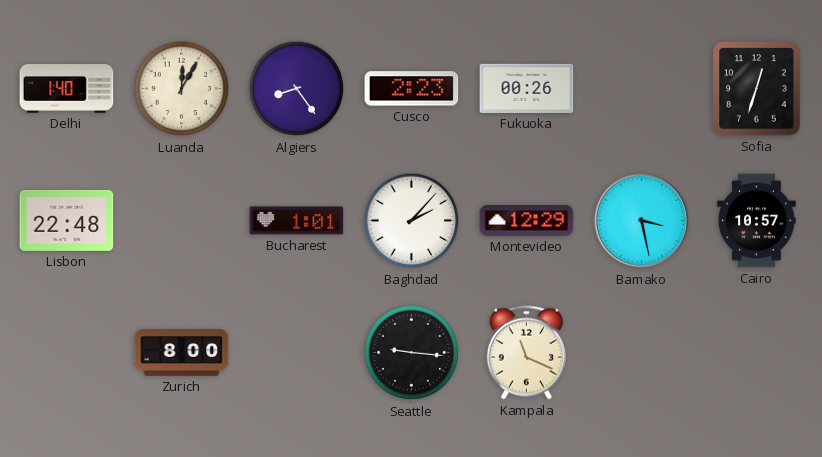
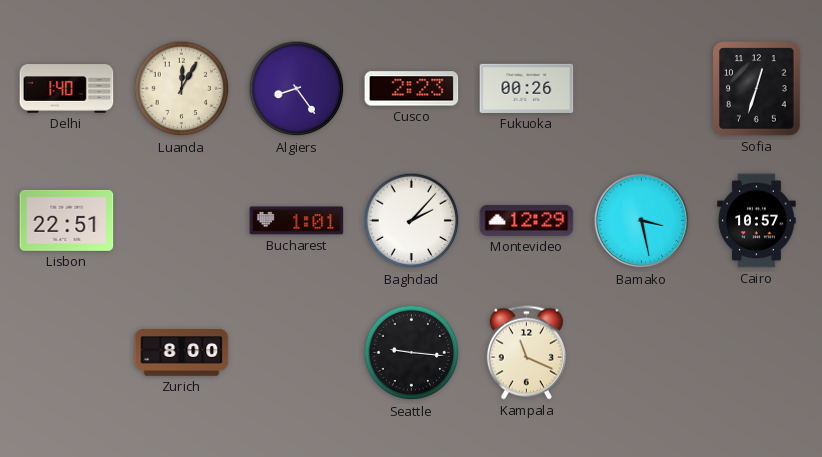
Lisbon: 22:48 -> 22:51
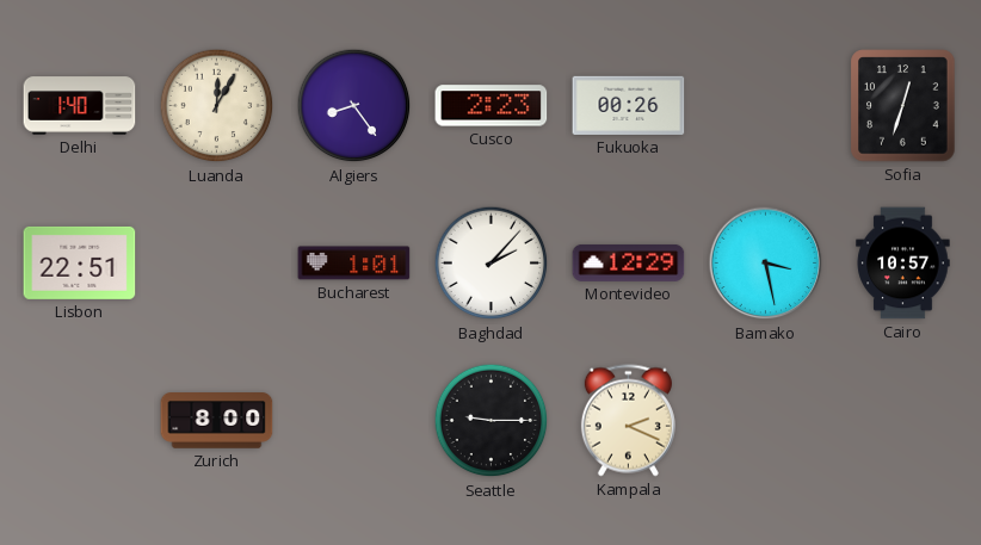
Seattle: 9:16 -> 9:15
Kampala: 11:19 -> 2:19
